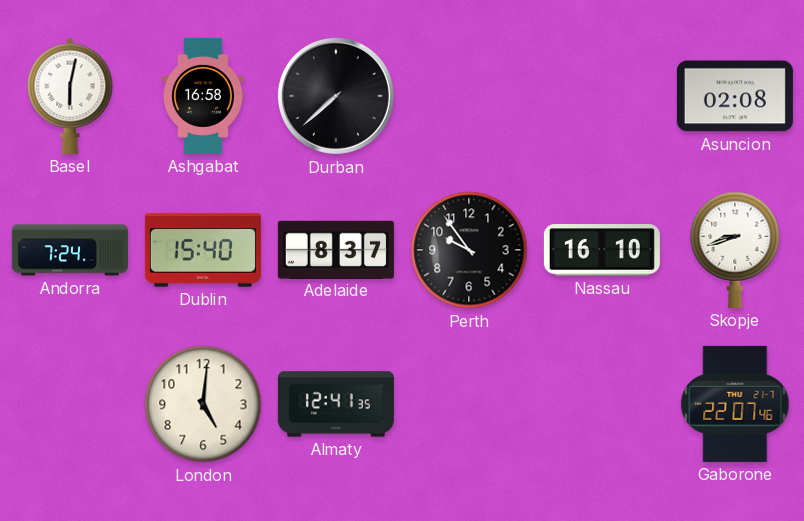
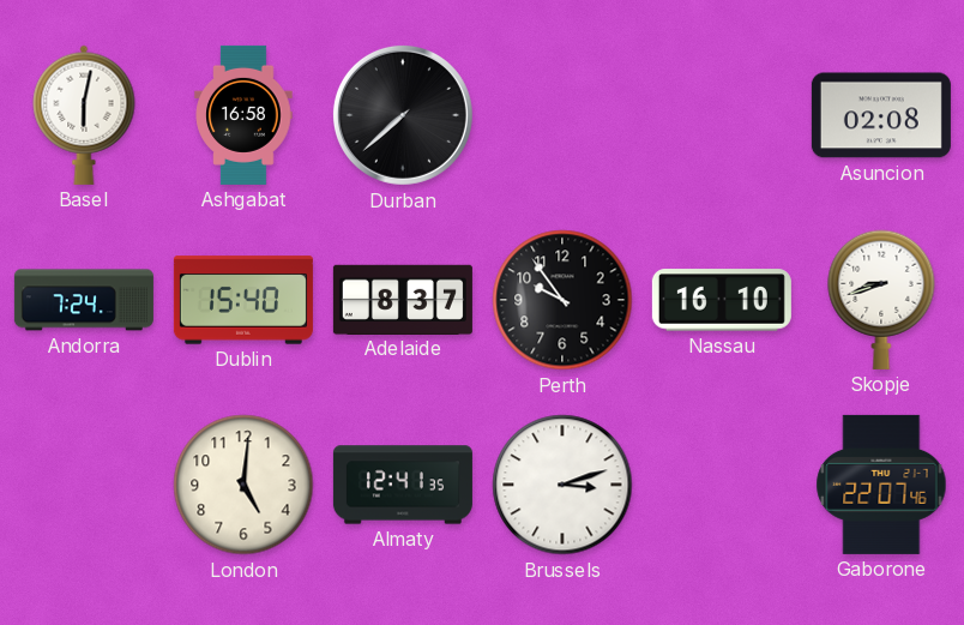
Brussels: none -> 3:12
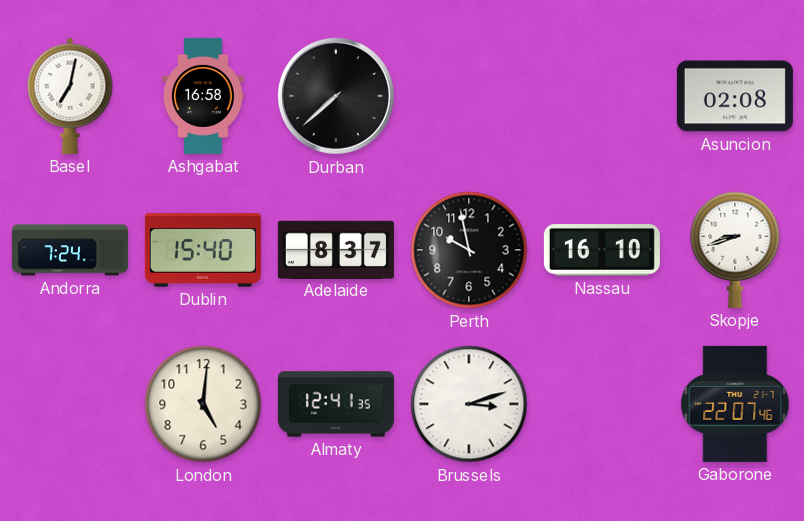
Basel: 6:02 -> 7:02
Perth: 9:54 -> 9:58
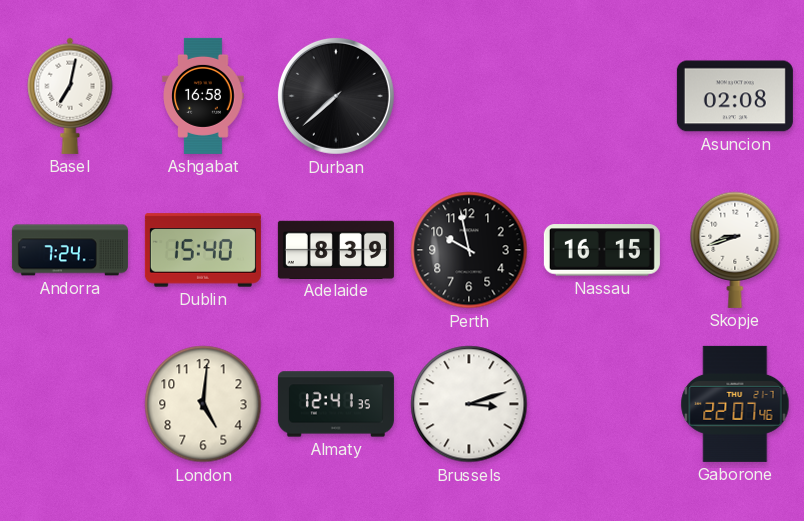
Adelaide: 8:37 -> 8:39
Nassau: 16:10 -> 16:15
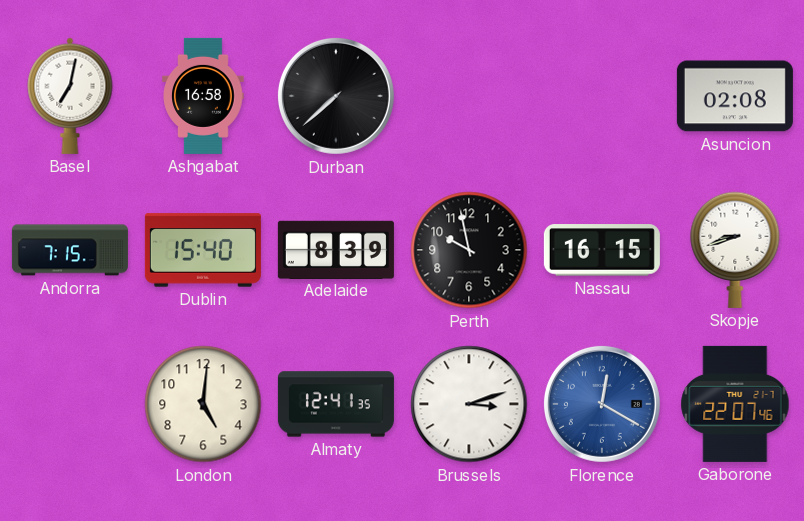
Andorra: 7:24 -> 7:15
Florence: none -> 12:20
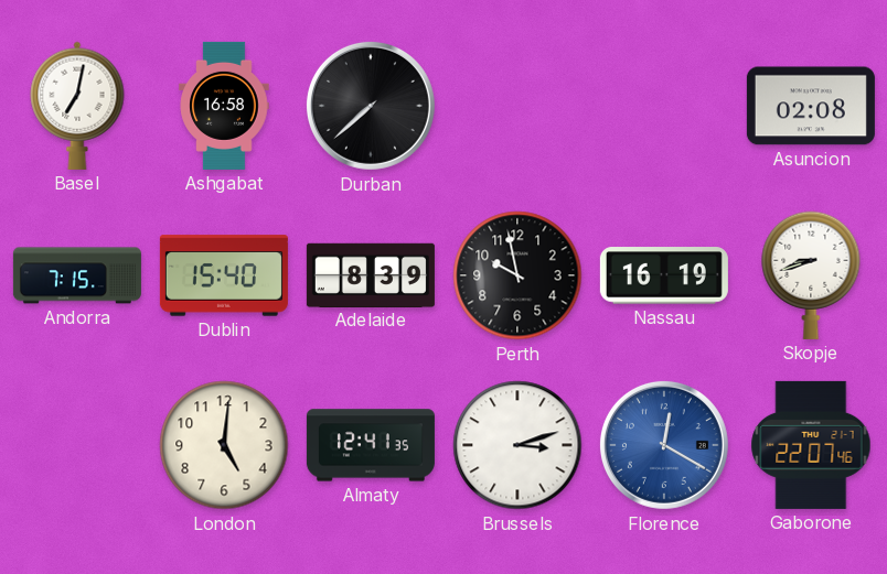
Nassau: 16:15 -> 16:19
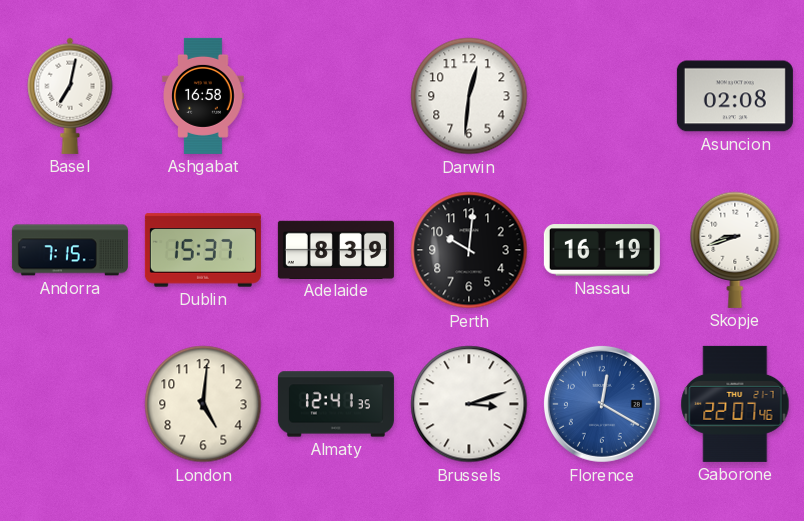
Durban: 7:38 -> none
Darwin: none -> 12:31
Dublin: 15:40 -> 15:37
Perth: 9:58 -> 10:01
